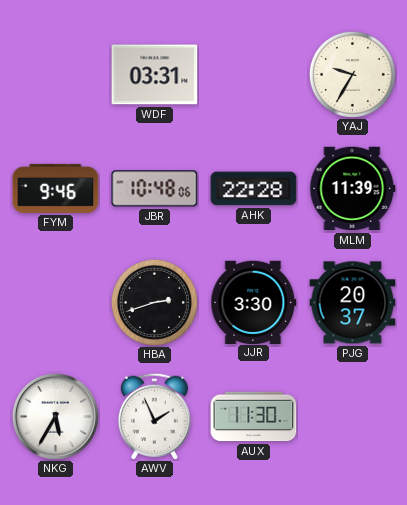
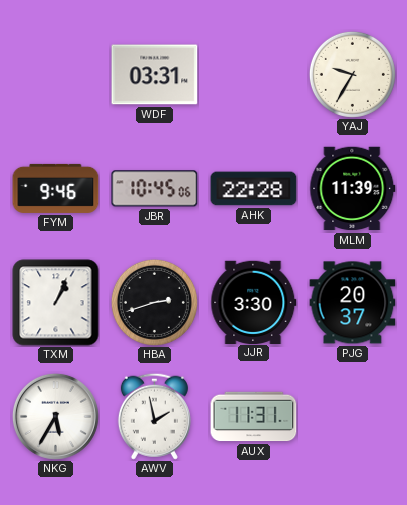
JBR: 10:48 -> 10:45
TXM: none -> 1:04
AWV: 1:56 -> 1:58
AUX: 11:30 -> 11:31
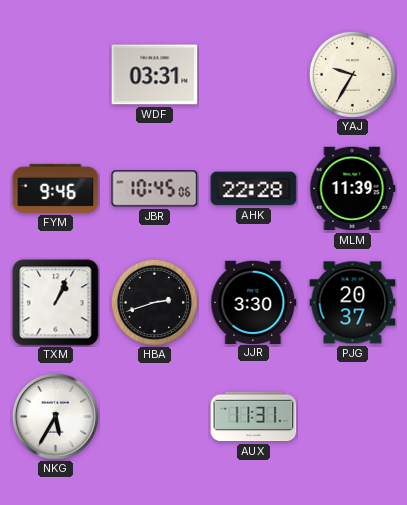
AWV: 1:58 -> none
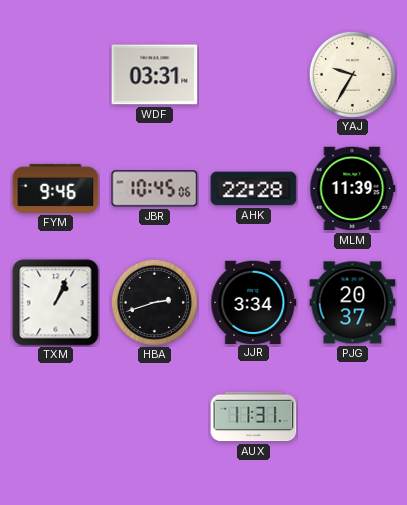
JJR: 3:30 -> 3:34
NKG: 5:35 -> none
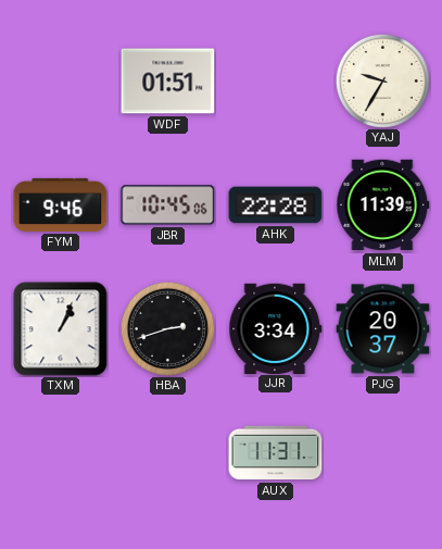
WDF: 03:31 -> 01:51
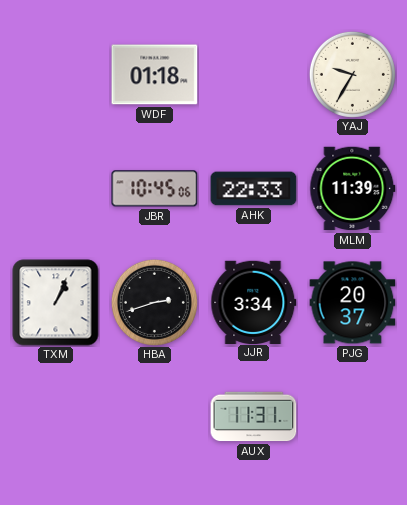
WDF: 01:51 -> 01:18
FYM: 9:46 -> none
AHK: 22:28 -> 22:33
